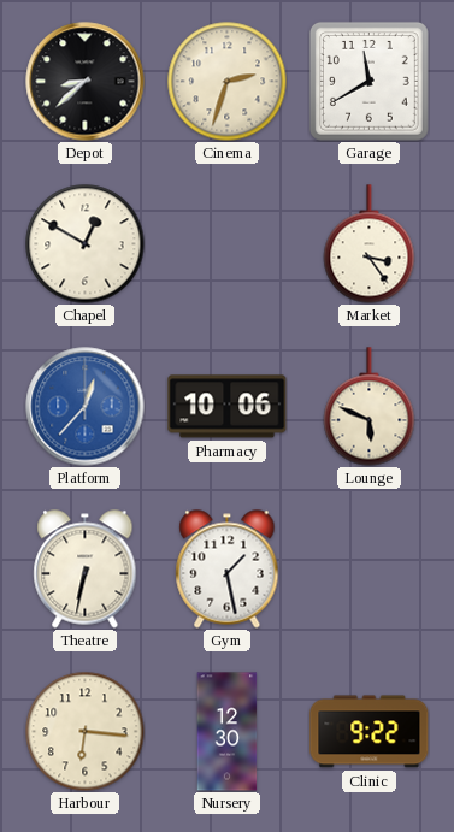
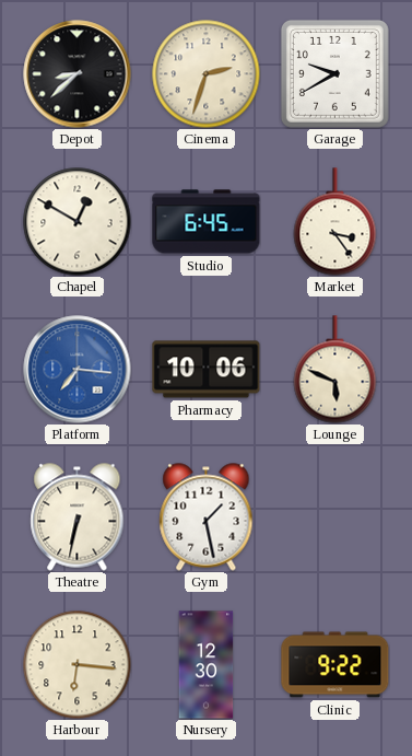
Garage: 11:40 -> 9:40
Studio: none -> 6:45
Platform: 12:37 -> 7:16
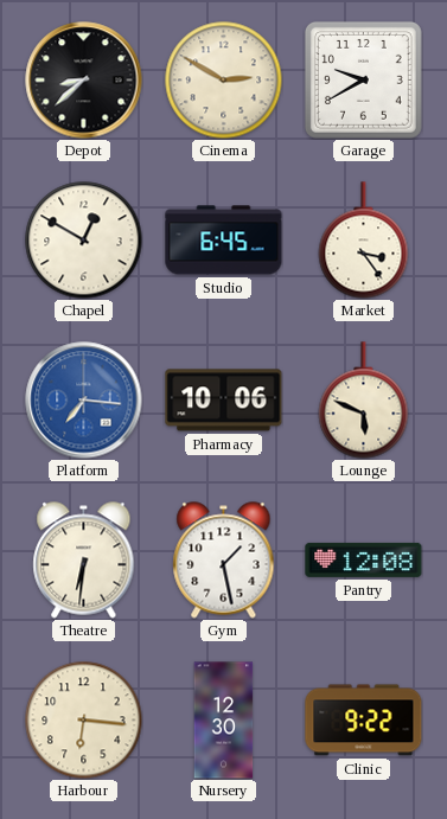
Cinema: 2:33 -> 2:50
Theatre: 6:32 -> 6:31
Pantry: none -> 12:08
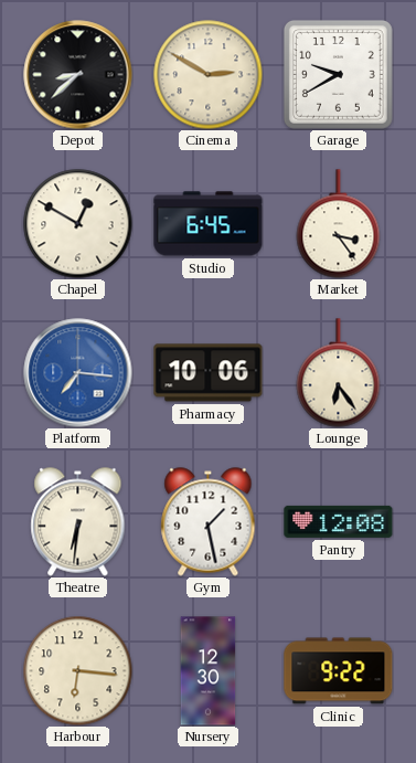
Lounge: 5:49 -> 6:24
